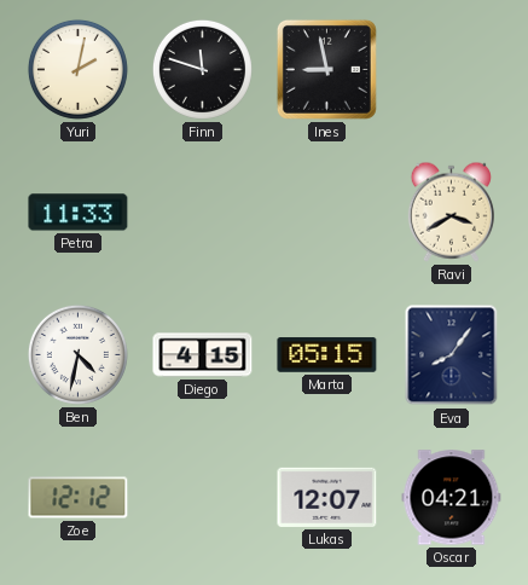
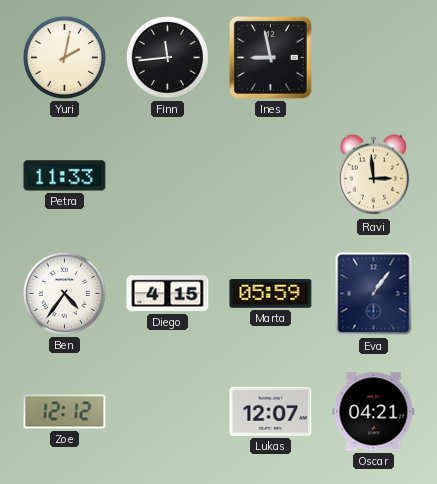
Finn: 11:48 -> 11:44
Ravi: 3:40 -> 2:59
Ben: 4:32 -> 4:36
Marta: 05:15 -> 05:59
Eva: 8:06 -> 1:06
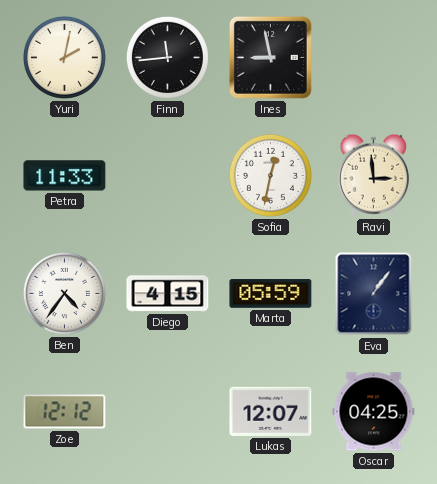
Sofia: none -> 12:32
Oscar: 04:21 -> 04:25
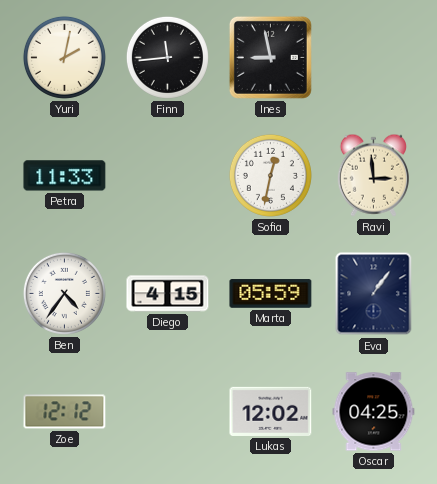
Lukas: 12:07 -> 12:02
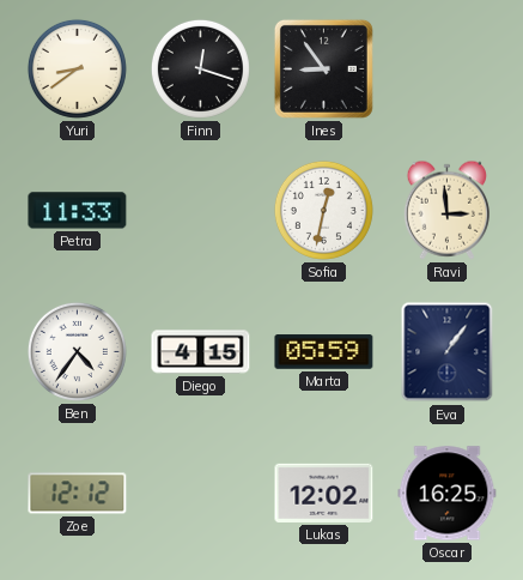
Yuri: 2:02 -> 8:39
Finn: 11:44 -> 12:18
Ines: 8:58 -> 8:54
Oscar: 04:25 -> 16:25
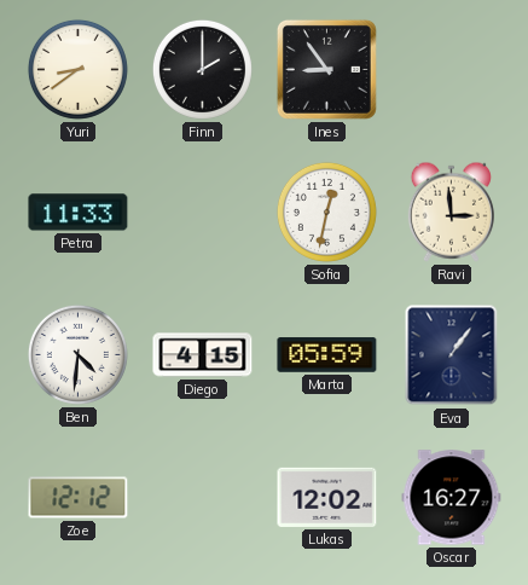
Finn: 12:18 -> 2:00
Ben: 4:36 -> 4:31
Oscar: 16:25 -> 16:27
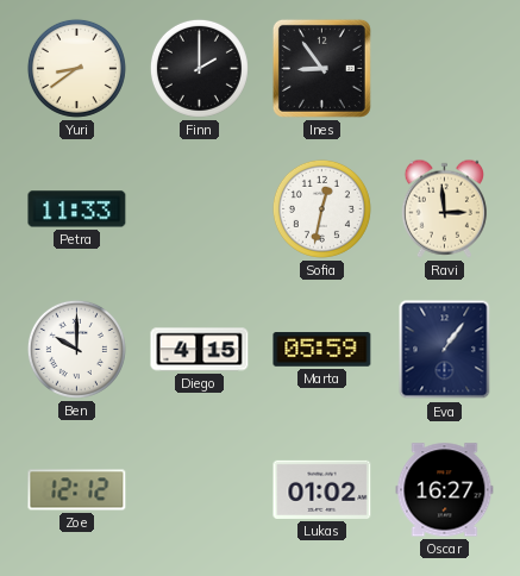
Ben: 4:31 -> 10:00
Lukas: 12:02 -> 01:02
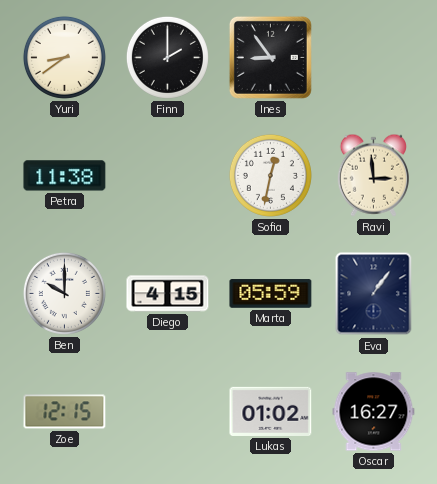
Petra: 11:33 -> 11:38
Zoe: 12:12 -> 12:15
